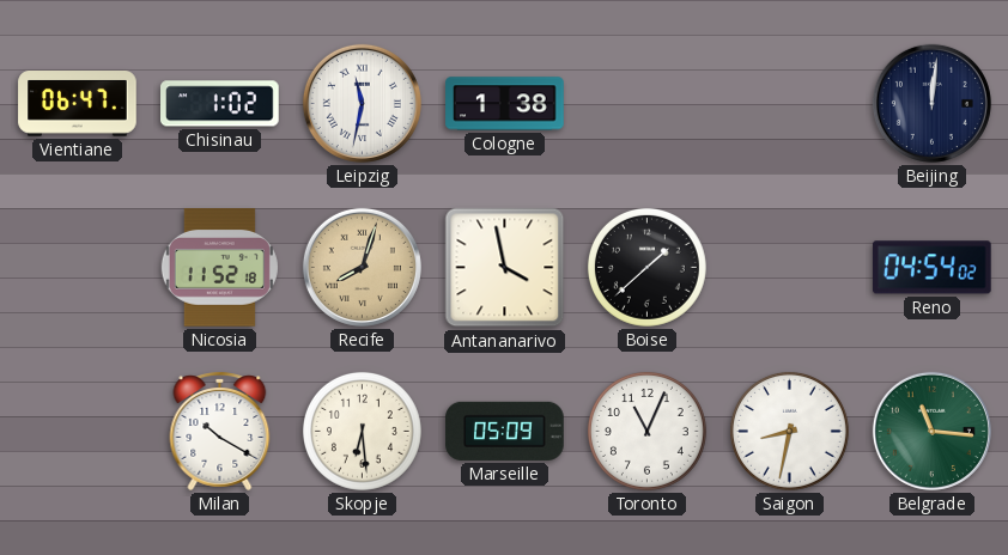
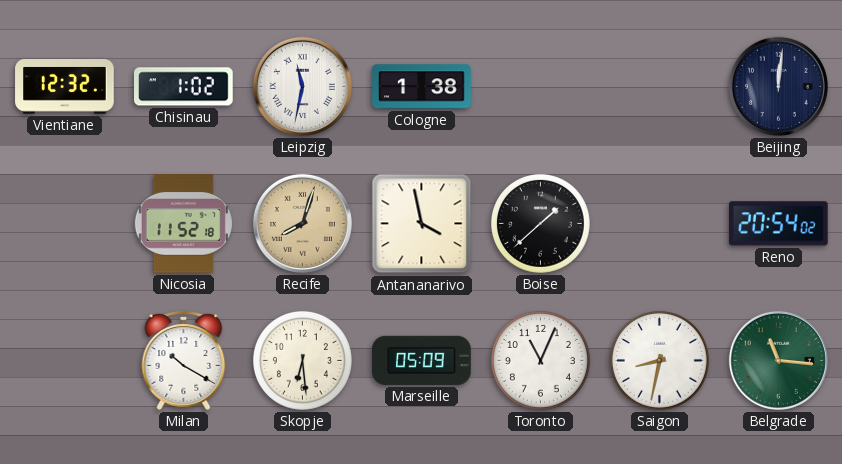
Vientiane: 06:47 -> 12:32
Reno: 04:54 -> 20:54
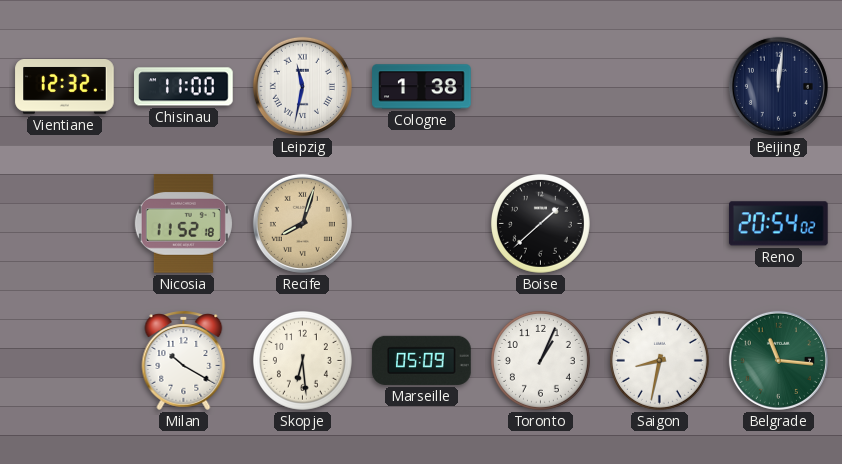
Chisinau: 1:02 -> 11:00
Antananarivo: 3:58 -> none
Toronto: 11:04 -> 1:04
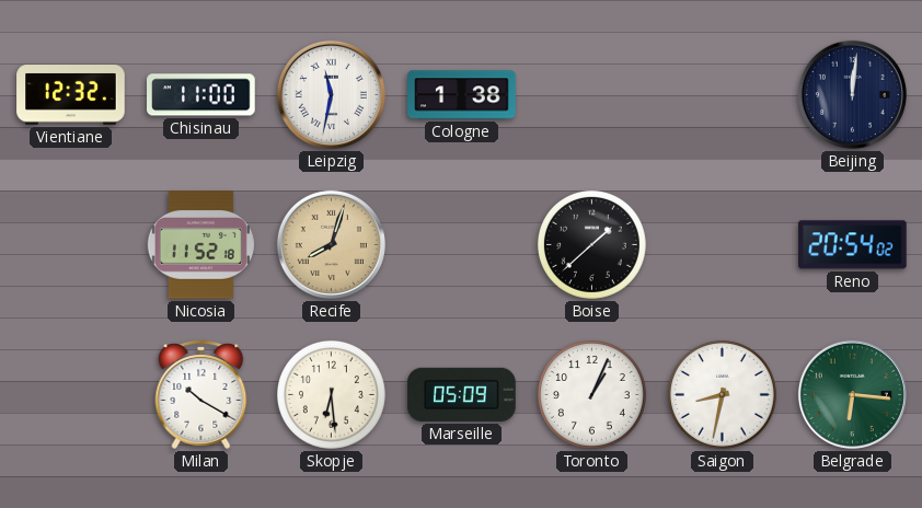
Belgrade: 11:16 -> 6:16
